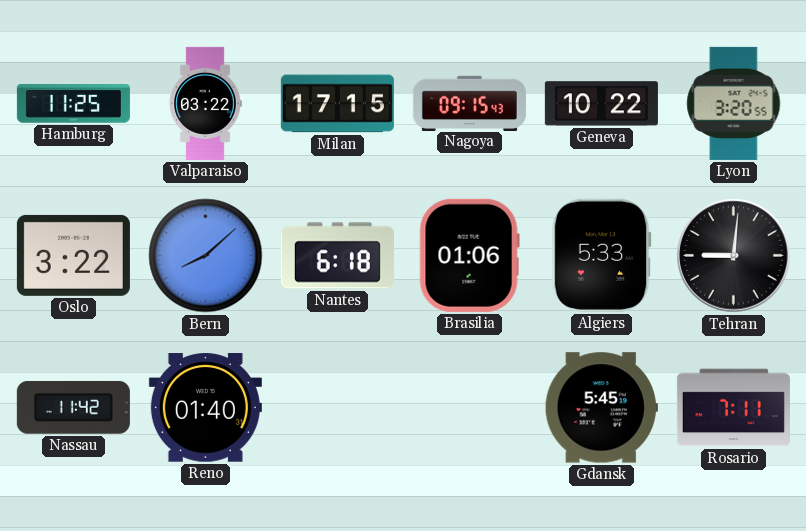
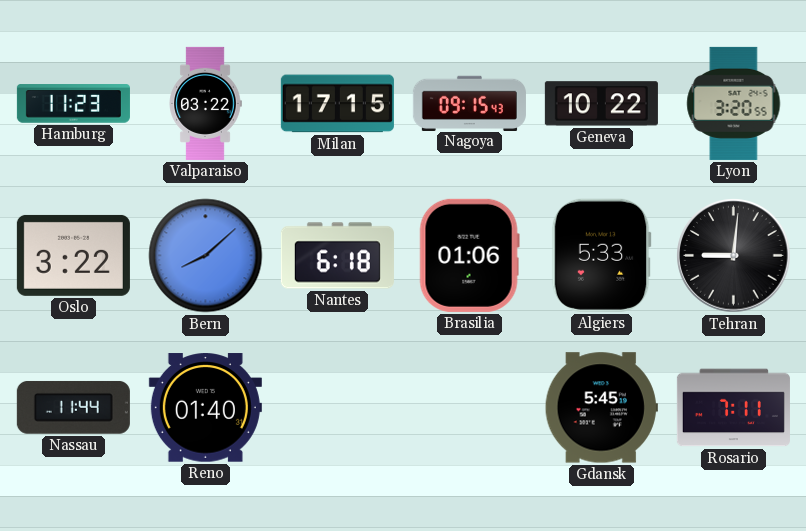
Hamburg: 11:25 -> 11:23
Nassau: 11:42 -> 11:44
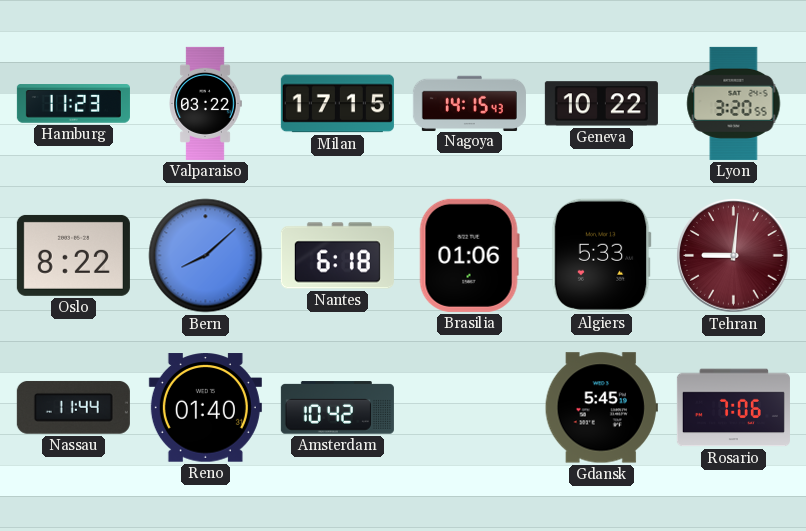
Nagoya: 09:15 -> 14:15
Oslo: 3:22 -> 8:22
Tehran dial: black -> burgundy
Amsterdam: none -> 10:42
Rosario: 7:11 -> 7:06
